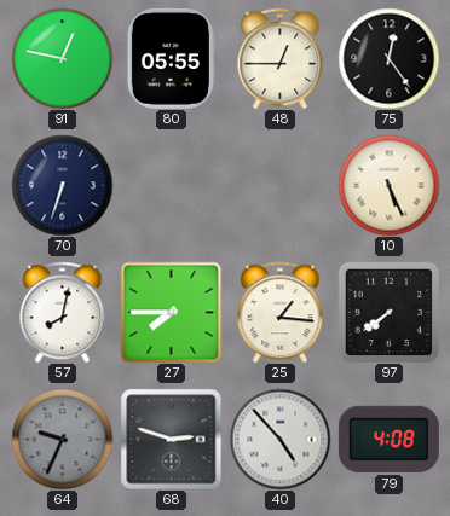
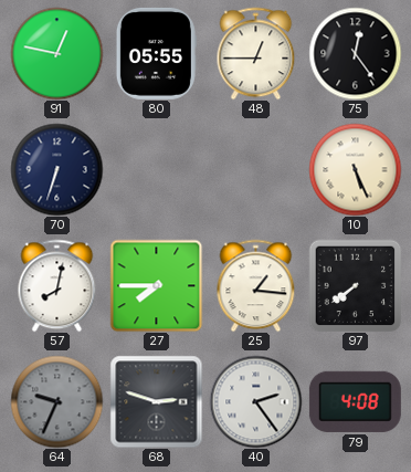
40: 4:53 -> 2:24
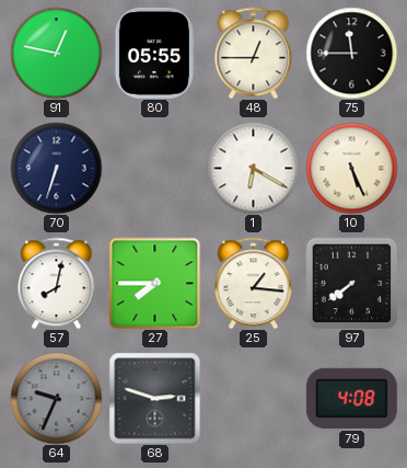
75: 12:24 -> 11:45
1: none -> 6:20
40: 2:24 -> none
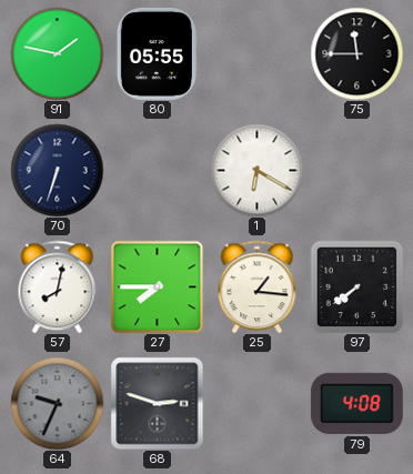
91: 12:47 -> 1:47
48: 12:45 -> none
10: 5:26 -> none
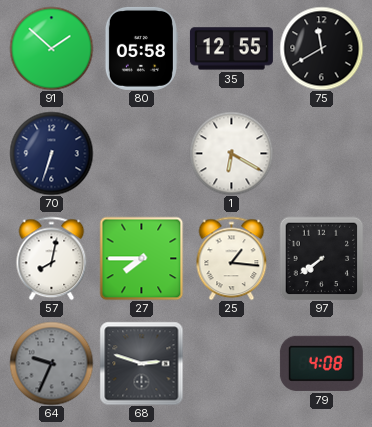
91: 1:47 -> 1:52
80: 05:55 -> 05:58
35: none -> 12:55
75: 11:45 -> 11:40
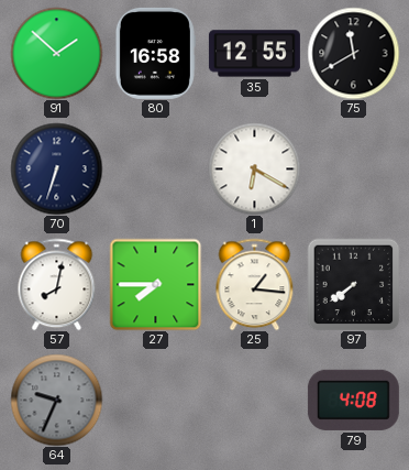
80: 05:58 -> 16:58
68: 2:48 -> none
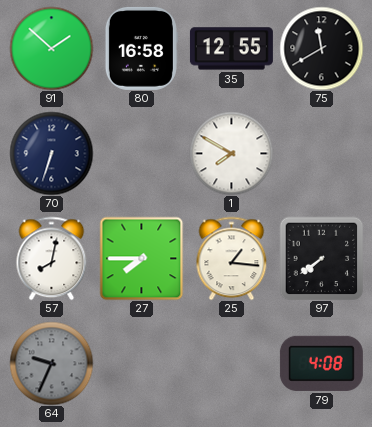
1: 6:20 -> 7:50
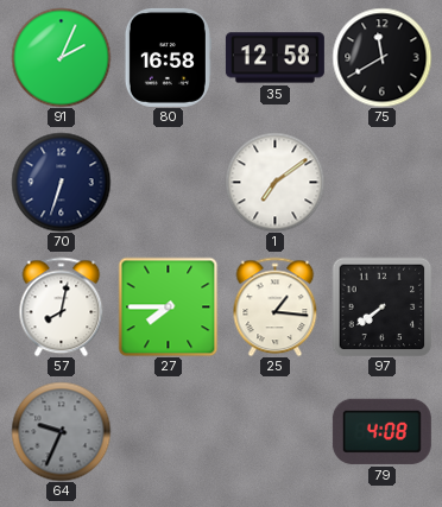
91: 1:52 -> 2:04
35: 12:55 -> 12:58
1: 7:50 -> 7:09
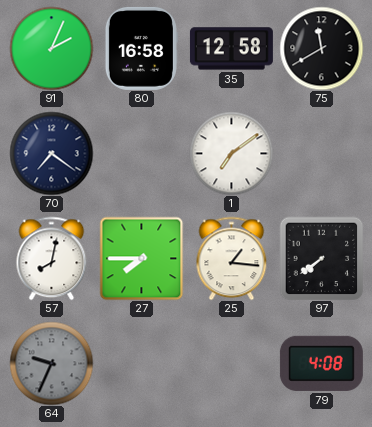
70: 6:33 -> 7:21
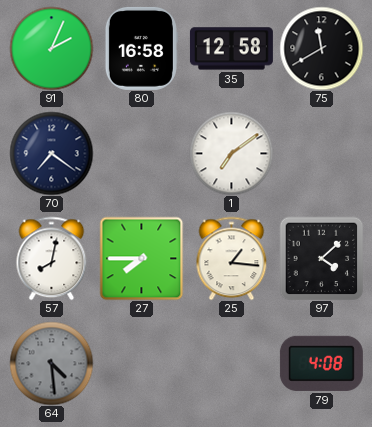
97: 7:39 -> 4:08
64: 9:34 -> 4:29
